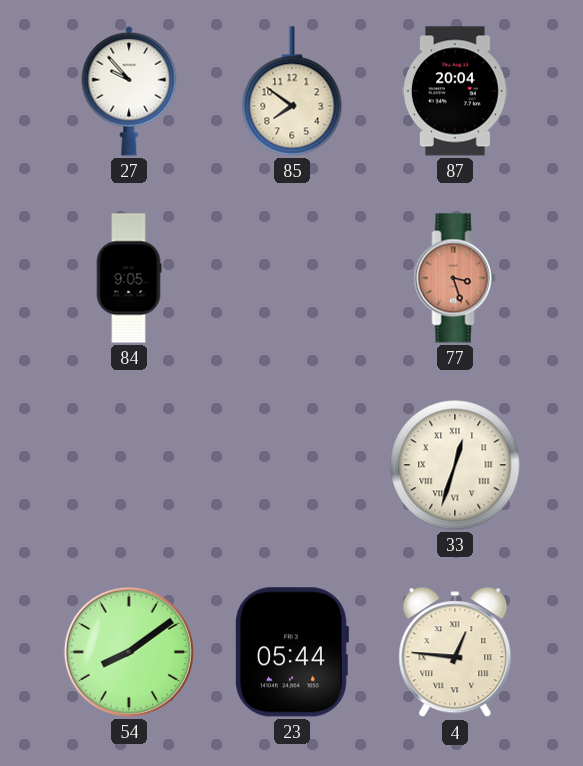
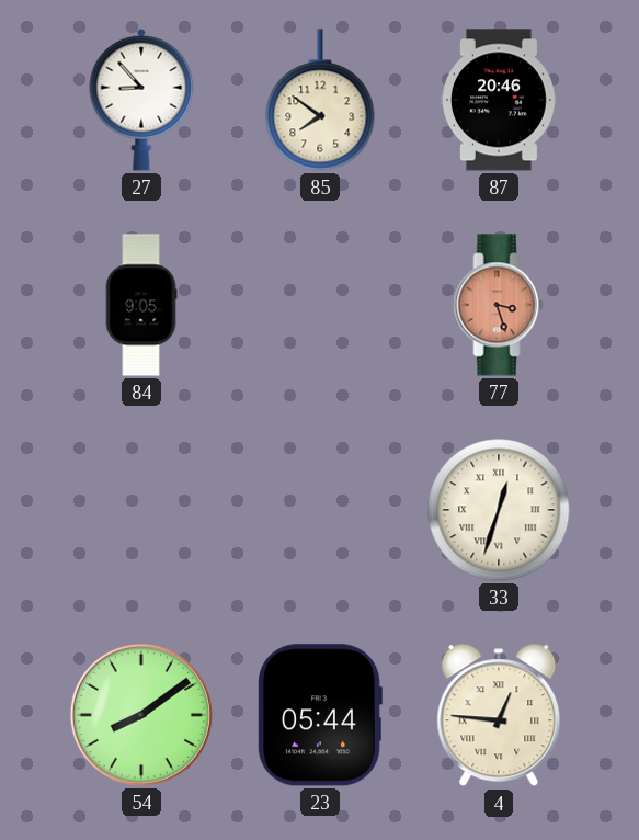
27: 9:53 -> 8:53
87: 20:04 -> 20:46
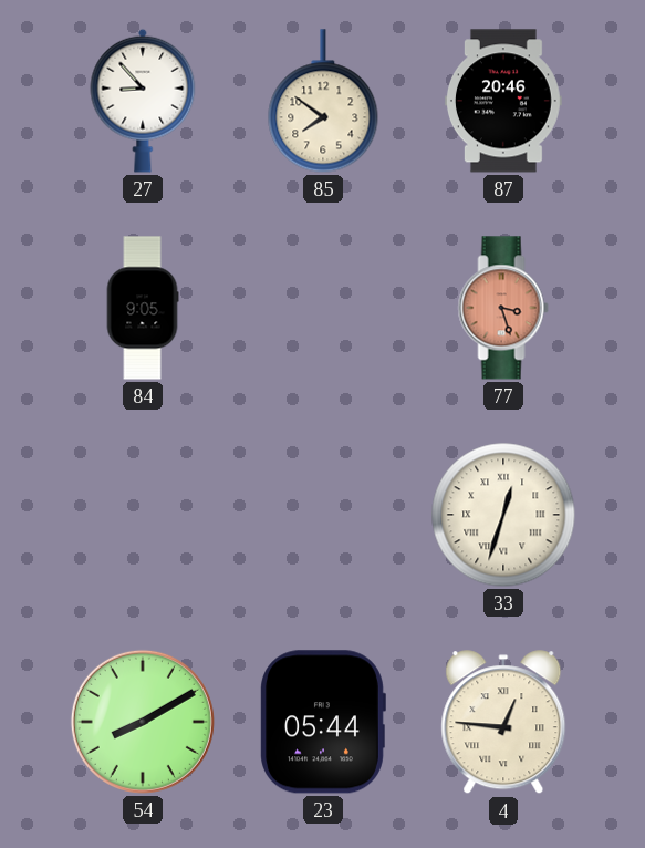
54: 8:09 -> 8:10
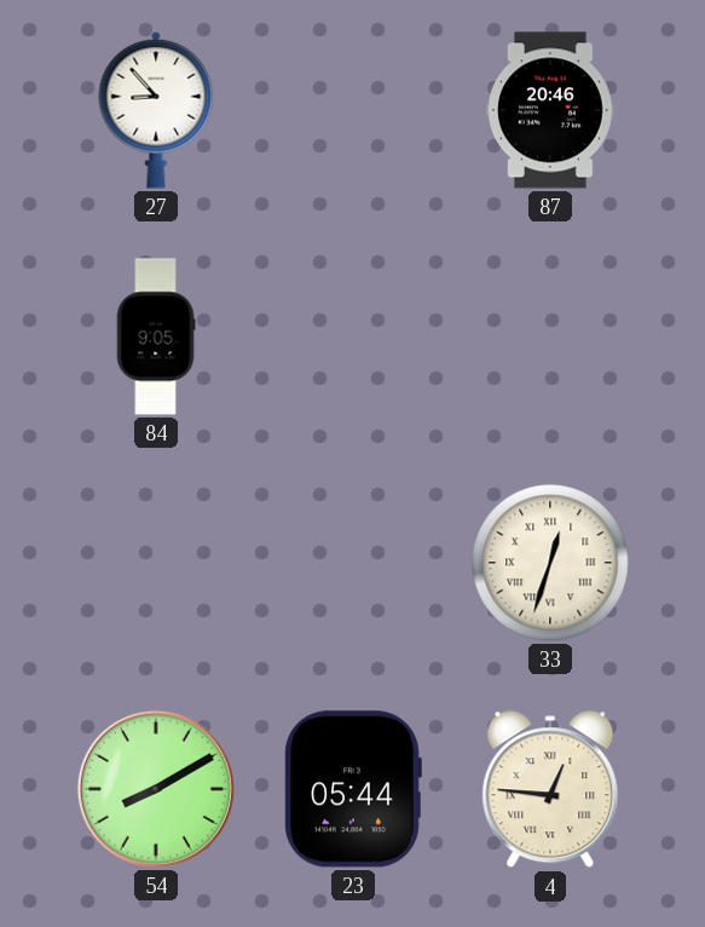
85: 7:51 -> none
77: 3:27 -> none
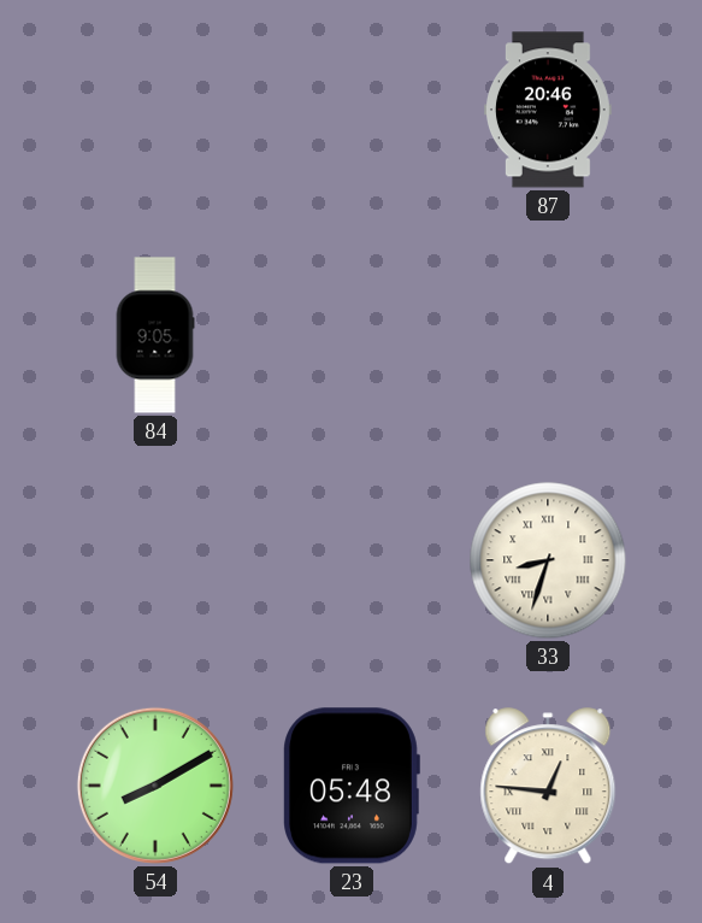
27: 8:53 -> none
33: 12:33 -> 8:33
23: 05:44 -> 05:48
